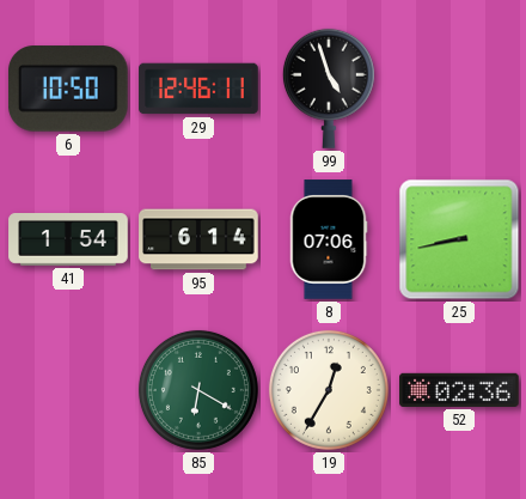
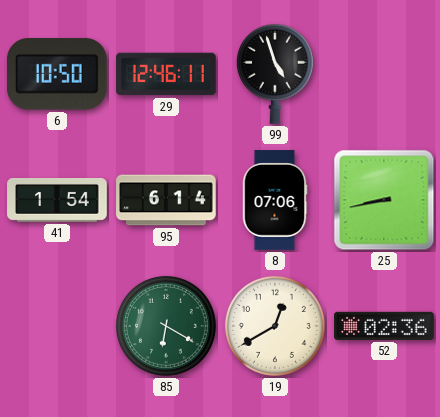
19: 12:35 -> 12:40
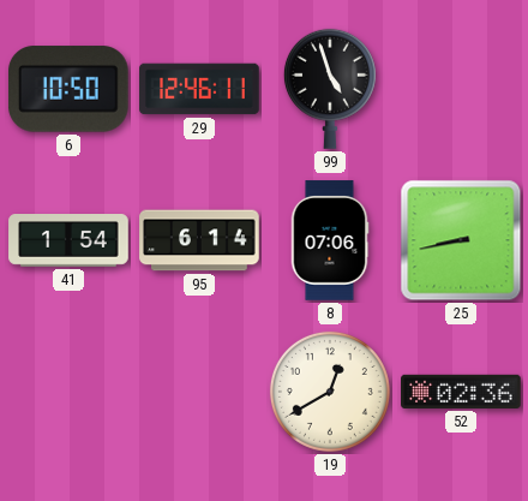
85: 6:20 -> none
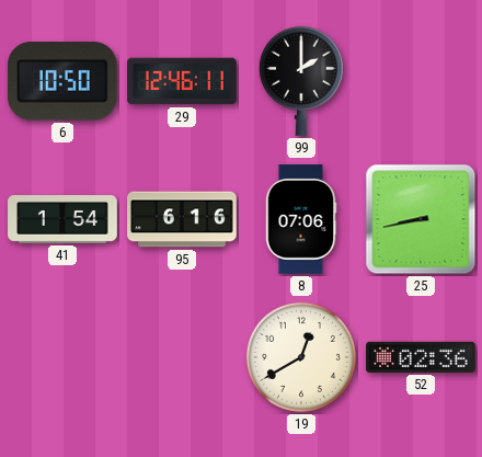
99: 4:57 -> 2:00
95: 6:14 -> 6:16
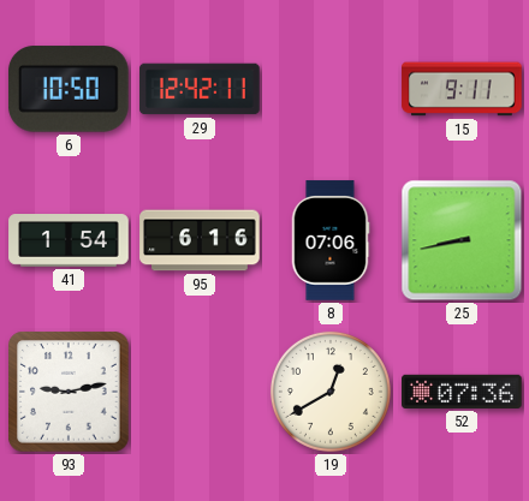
29: 12:46 -> 12:42
99: 2:00 -> none
15: none -> 9:11
93: none -> 9:13
52: 02:36 -> 07:36
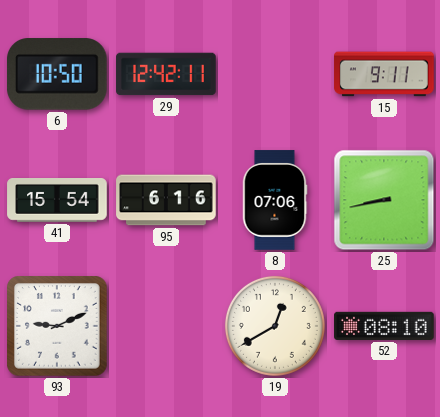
41: 1:54 -> 15:54
93: 9:13 -> 9:11
52: 07:36 -> 08:10
